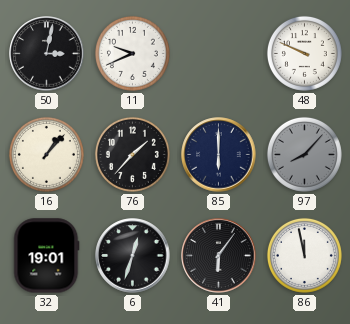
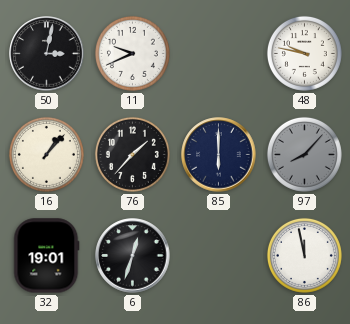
48: 9:49 -> 9:47
41: 6:06 -> none
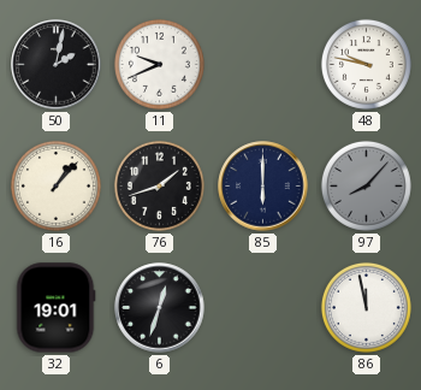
50: 3:02 -> 2:02
76: 1:37 -> 1:42
